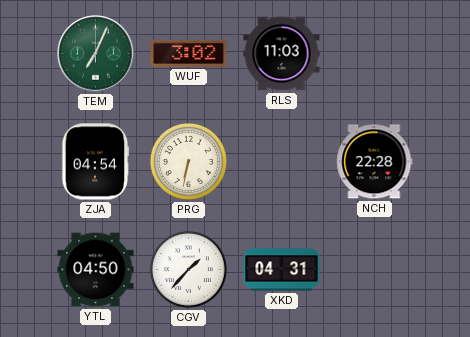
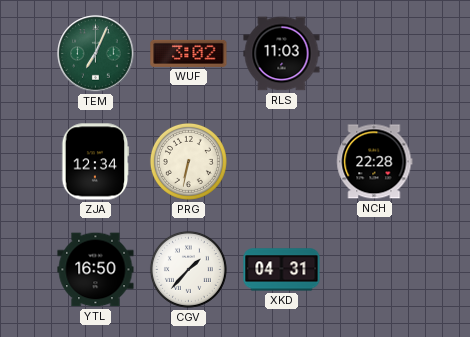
ZJA: 04:54 -> 12:34
YTL: 04:50 -> 16:50
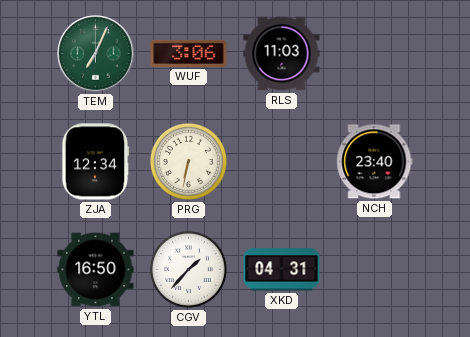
WUF: 3:02 -> 3:06
NCH: 22:28 -> 23:40
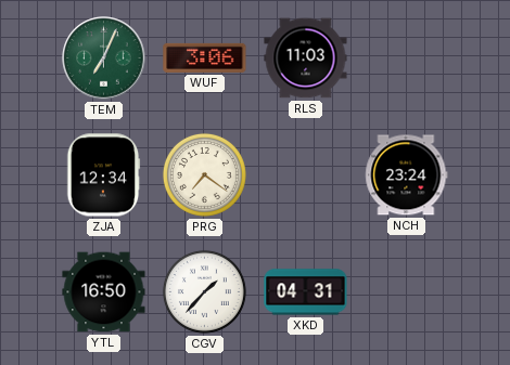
PRG: 6:32 -> 7:21
NCH: 23:40 -> 23:24
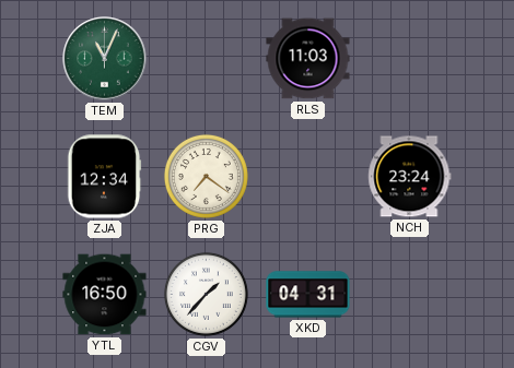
TEM: 7:04 -> 11:04
WUF: 3:06 -> none
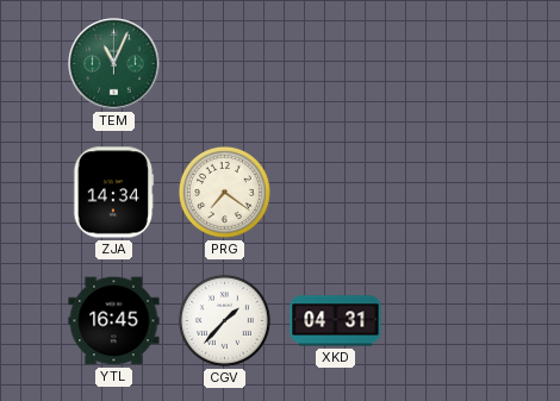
RLS: 11:03 -> none
ZJA: 12:34 -> 14:34
NCH: 23:24 -> none
YTL: 16:50 -> 16:45
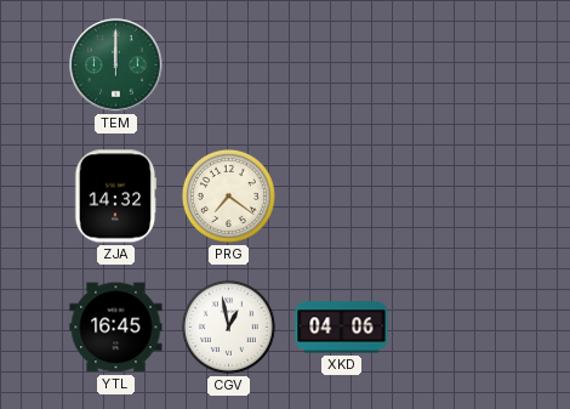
TEM: 11:04 -> 12:00
ZJA: 14:34 -> 14:32
CGV: 1:37 -> 12:58
XKD: 04:31 -> 04:06
